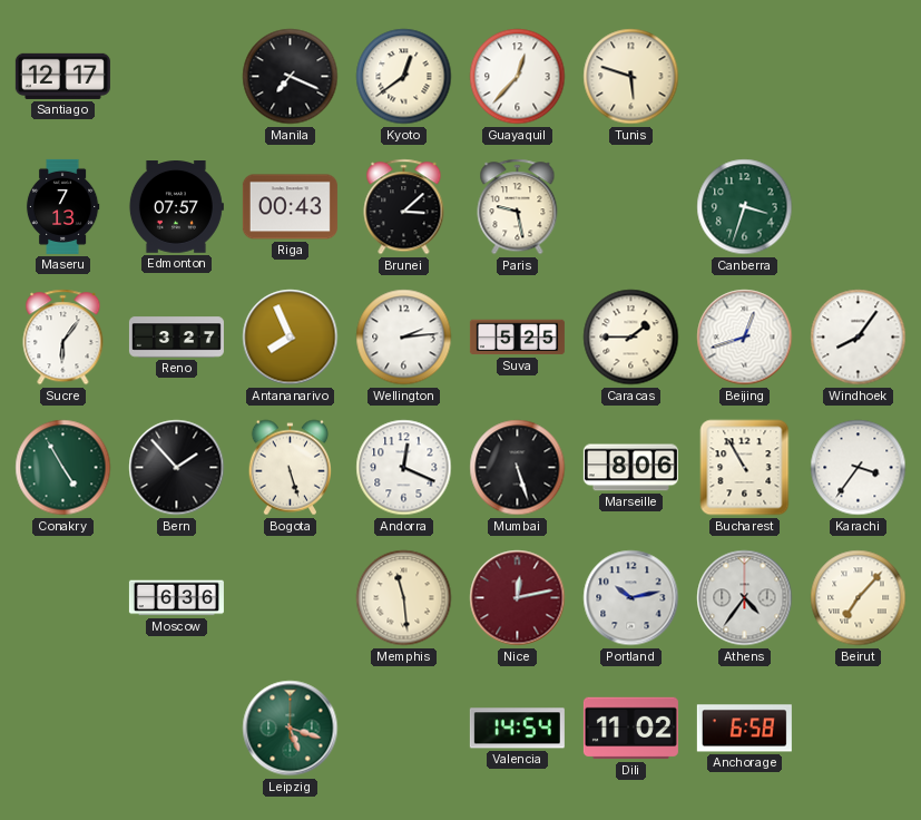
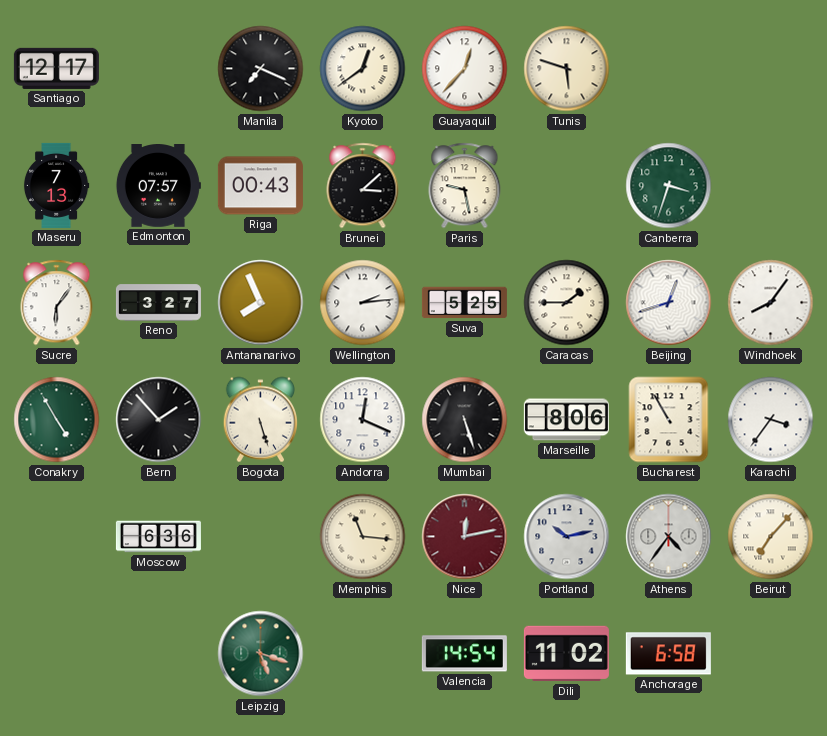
Memphis: 11:29 -> 11:16
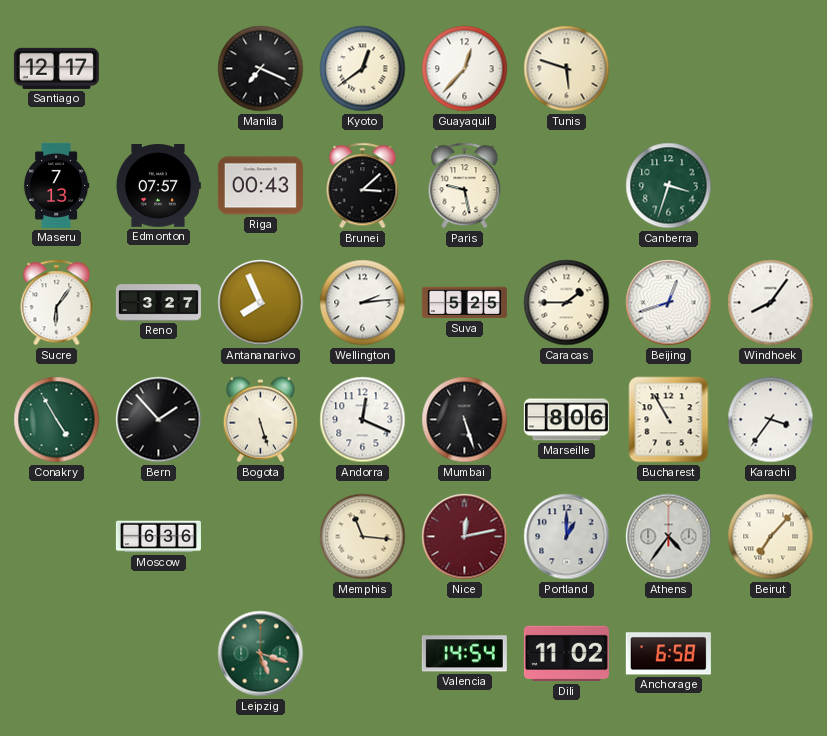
Portland: 10:13 -> 1:00
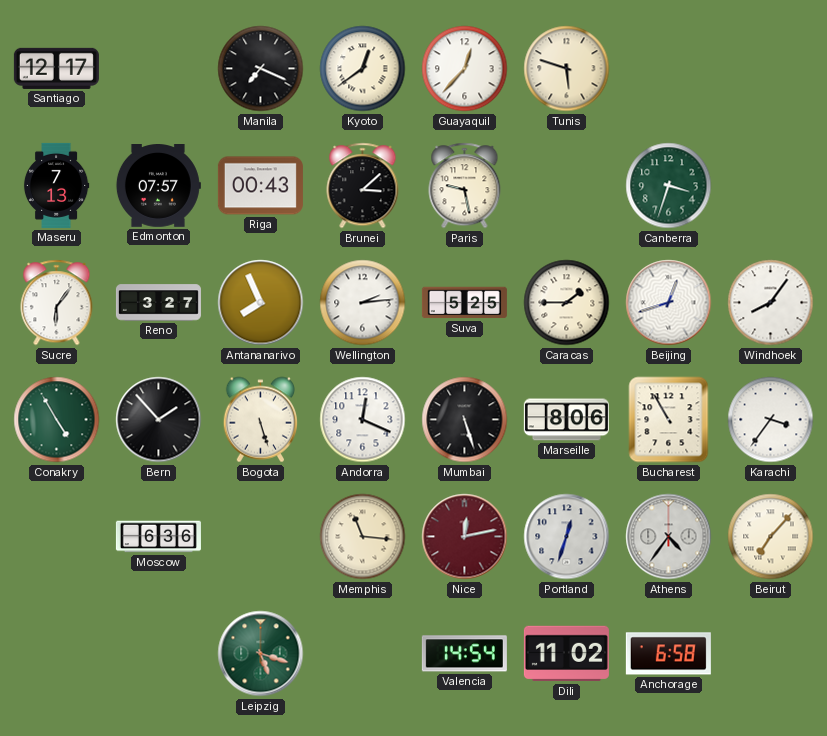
Portland: 1:00 -> 12:33
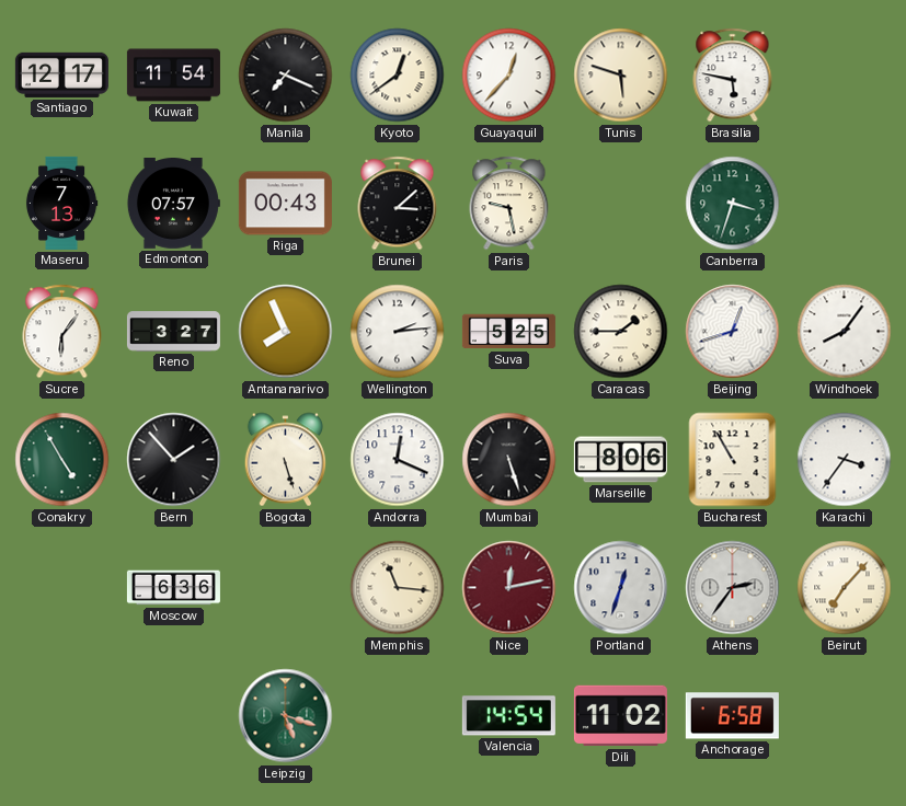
Kuwait: none -> 11:54
Brasilia: none -> 5:47
Athens: 4:36 -> 2:36
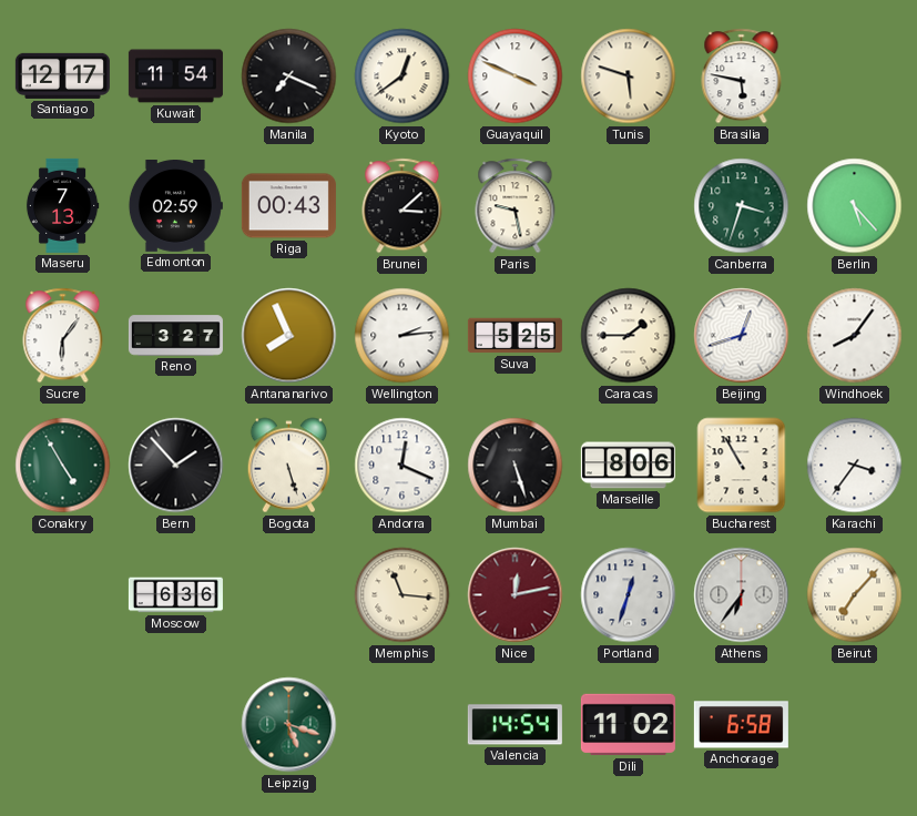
Guayaquil: 12:37 -> 3:49
Edmonton: 07:57 -> 02:59
Berlin: none -> 5:23
Athens: 2:36 -> 6:36
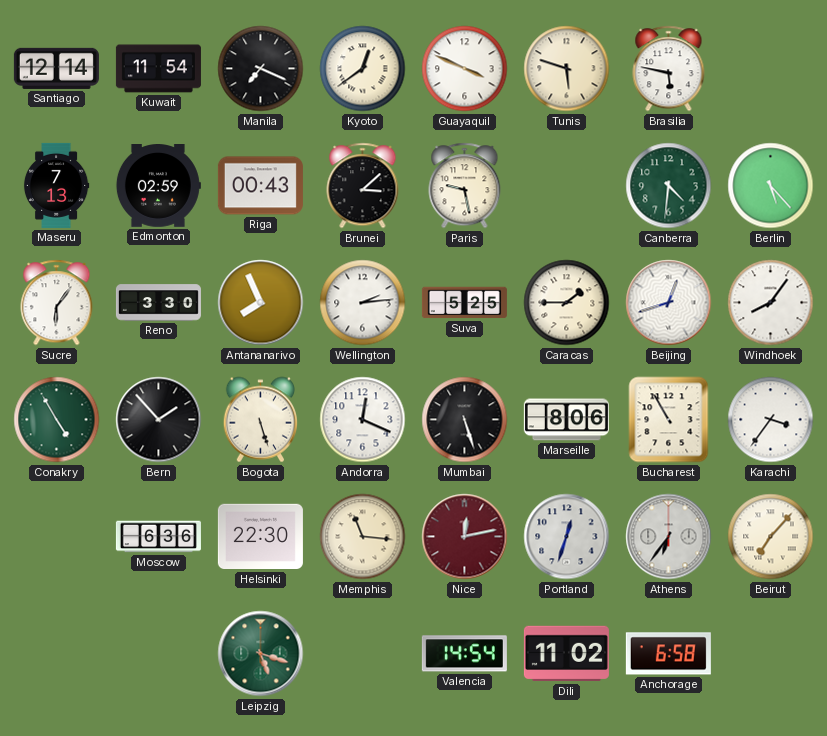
Santiago: 12:17 -> 12:14
Canberra: 3:33 -> 4:31
Reno: 3:27 -> 3:30
Helsinki: none -> 22:30
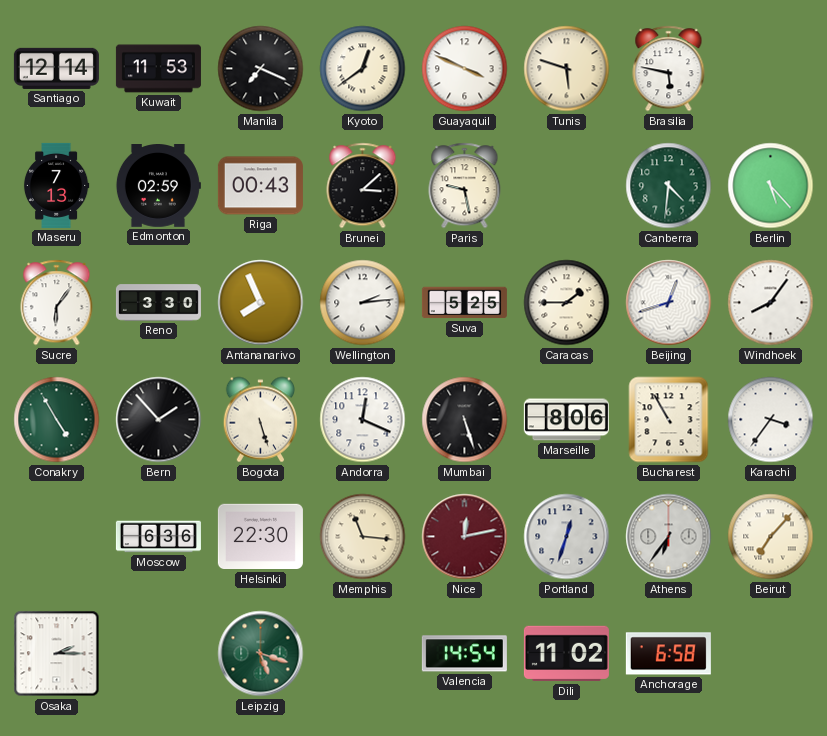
Kuwait: 11:54 -> 11:53
Osaka: none -> 2:15
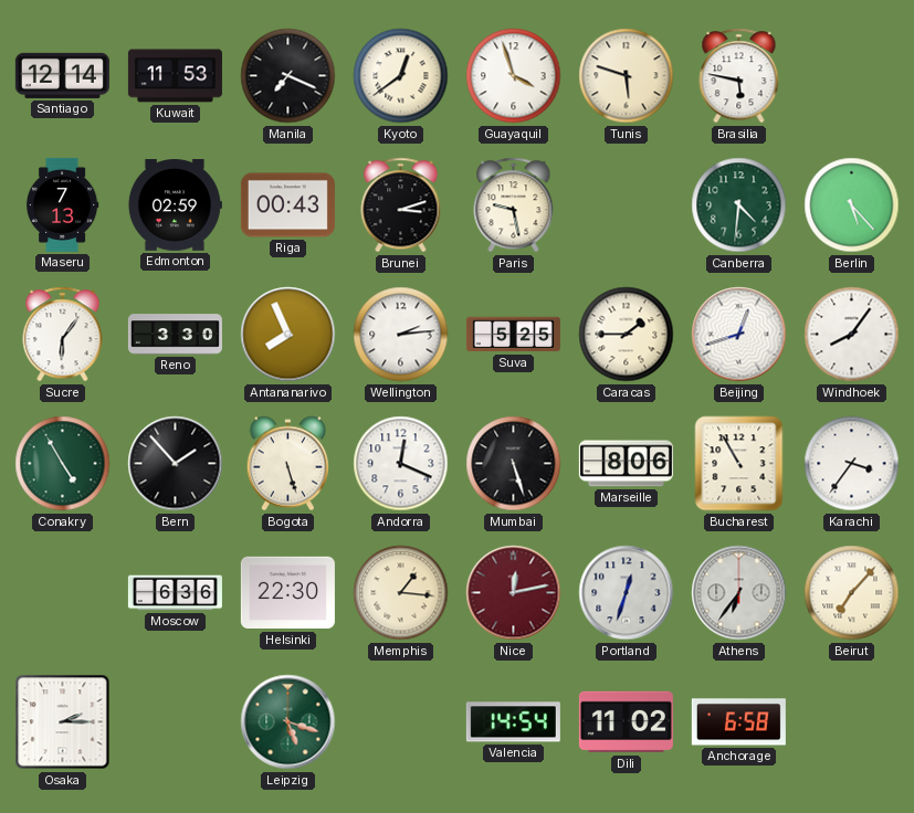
Guayaquil: 3:49 -> 3:57
Brunei: 3:08 -> 3:12
Memphis: 11:16 -> 1:16
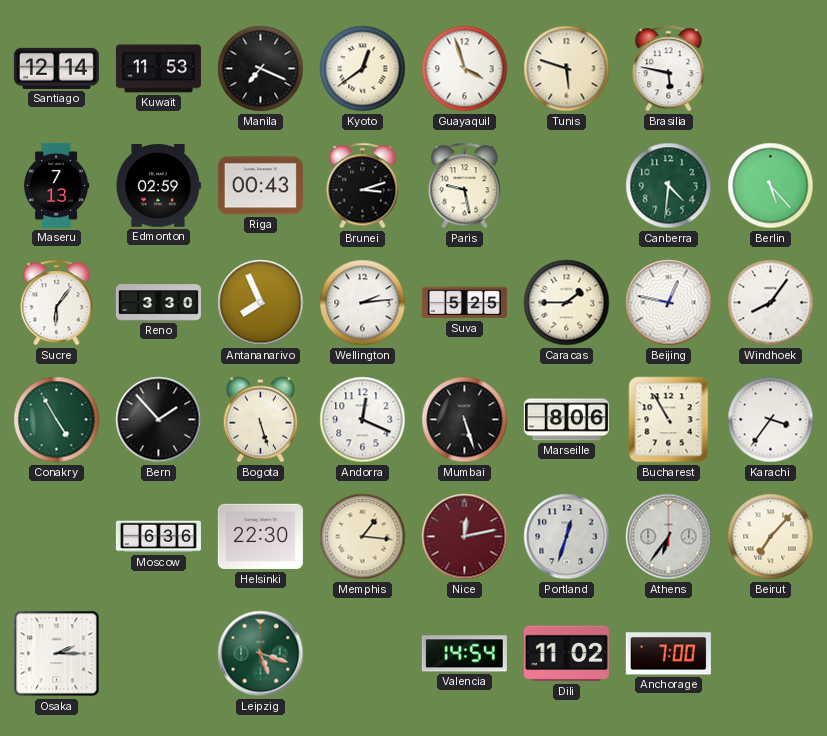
Beijing: 12:42 -> 12:47
Anchorage: 6:58 -> 7:00
